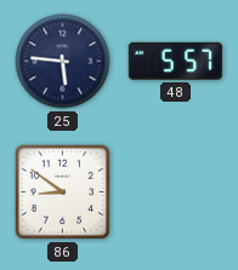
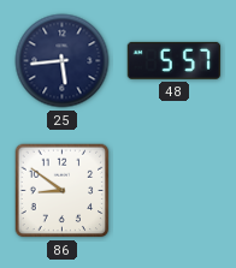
25: 5:46 -> 5:44
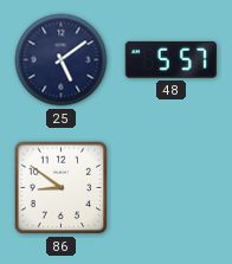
25: 5:44 -> 5:09
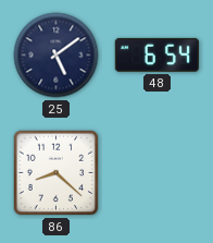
48: 5:57 -> 6:54
86: 8:51 -> 8:22
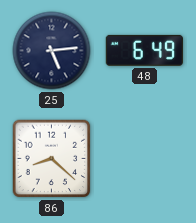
25: 5:09 -> 5:14
48: 6:54 -> 6:49
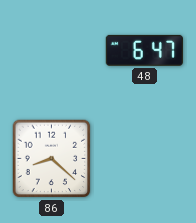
25: 5:14 -> none
48: 6:49 -> 6:47
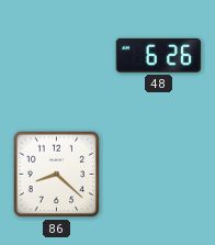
48: 6:47 -> 6:26
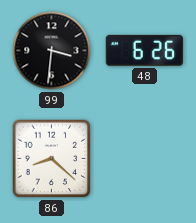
99: none -> 3:31
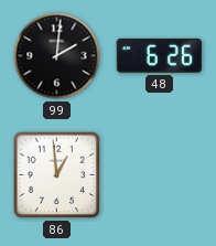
99: 3:31 -> 2:01
86: 8:22 -> 12:59
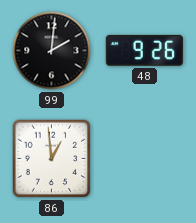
48: 6:26 -> 9:26
